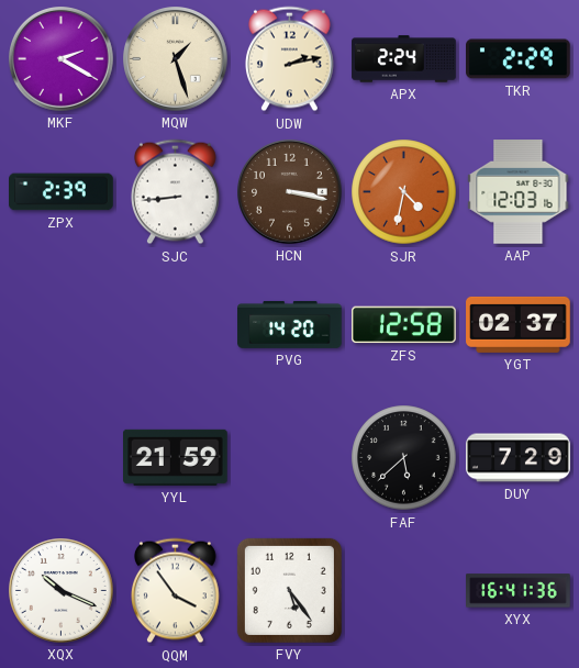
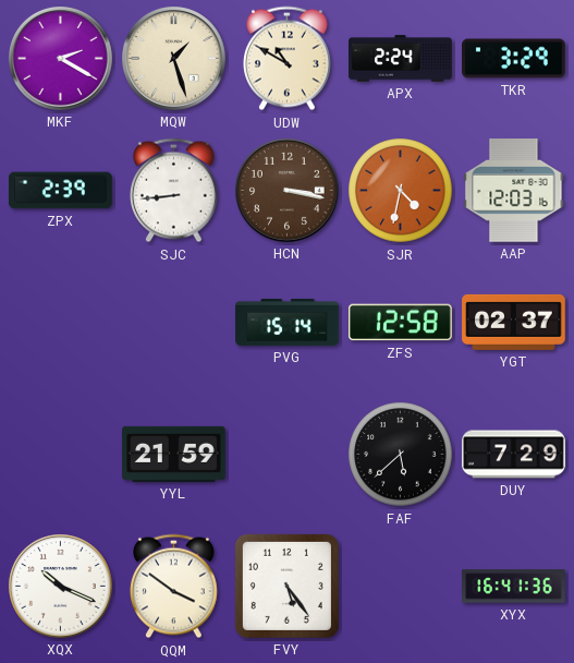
UDW: 2:13 -> 10:50
TKR: 2:29 -> 3:29
PVG: 14:20 -> 15:14
QQM: 3:54 -> 3:51
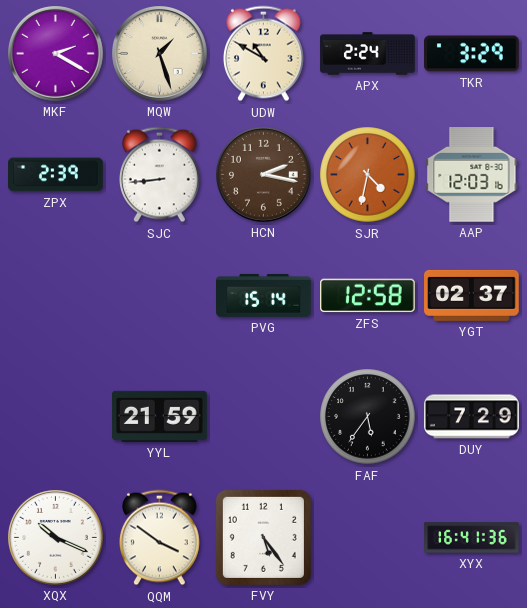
HCN: 3:17 -> 2:17
FAF: 5:38 -> 5:36
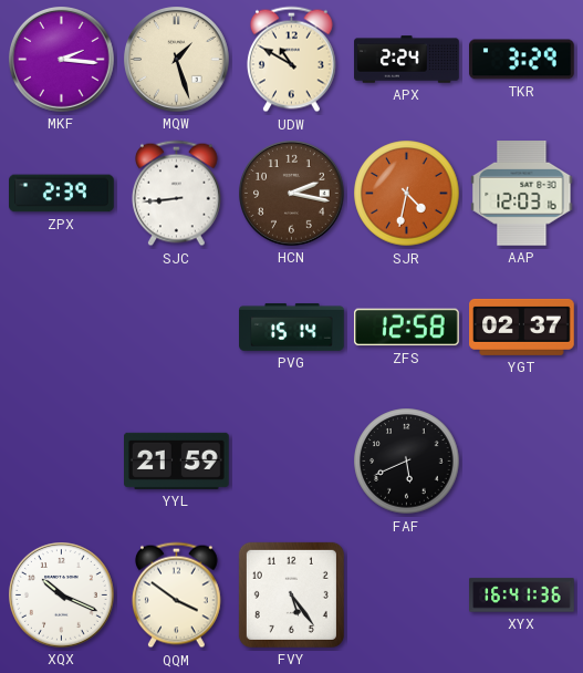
MKF: 2:20 -> 2:16
FAF: 5:36 -> 5:41
DUY: 7:29 -> none
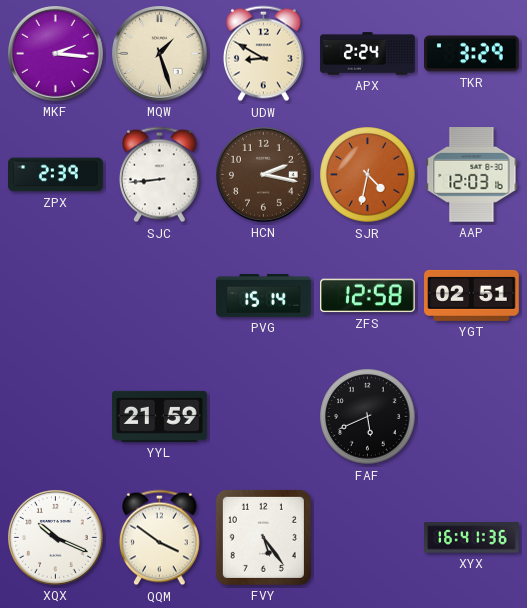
UDW: 10:50 -> 8:50
YGT: 02:37 -> 02:51
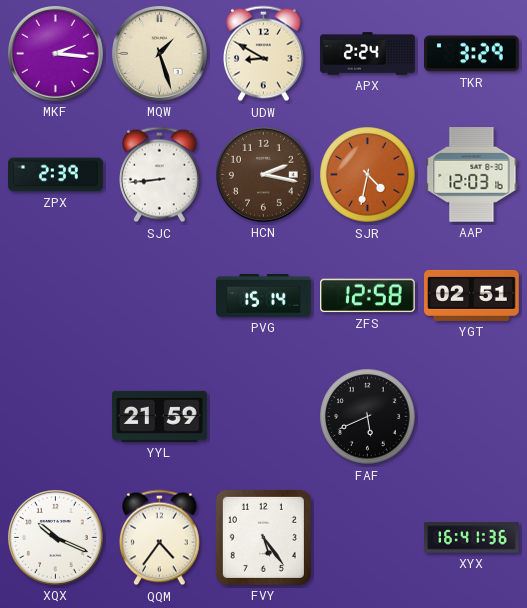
QQM: 3:51 -> 4:36
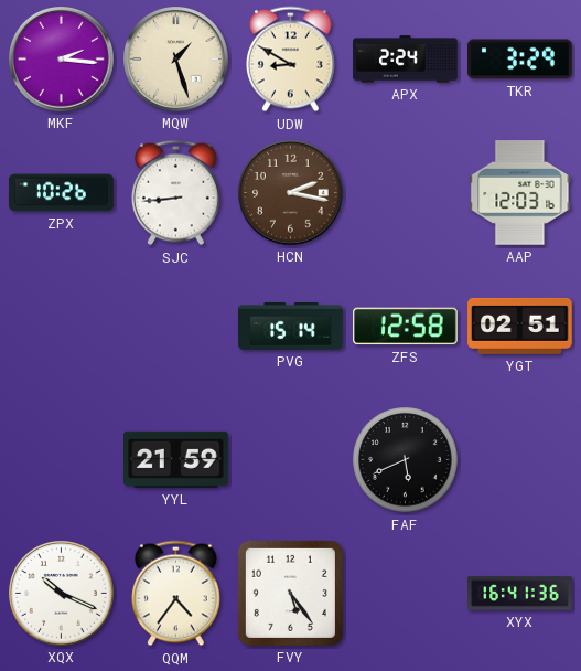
ZPX: 2:39 -> 10:26
SJR: 4:32 -> none
